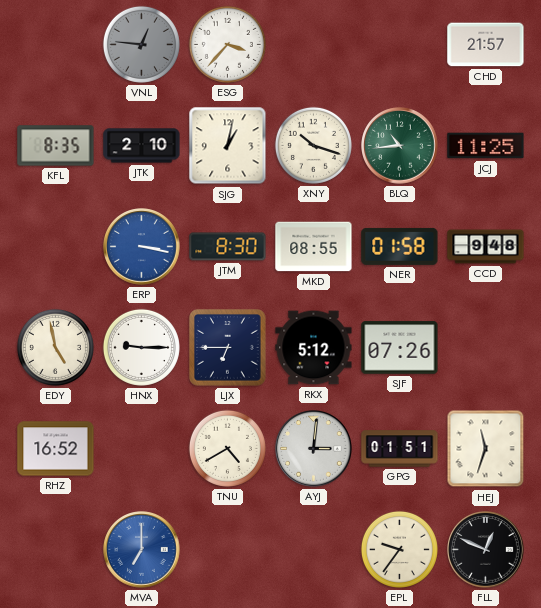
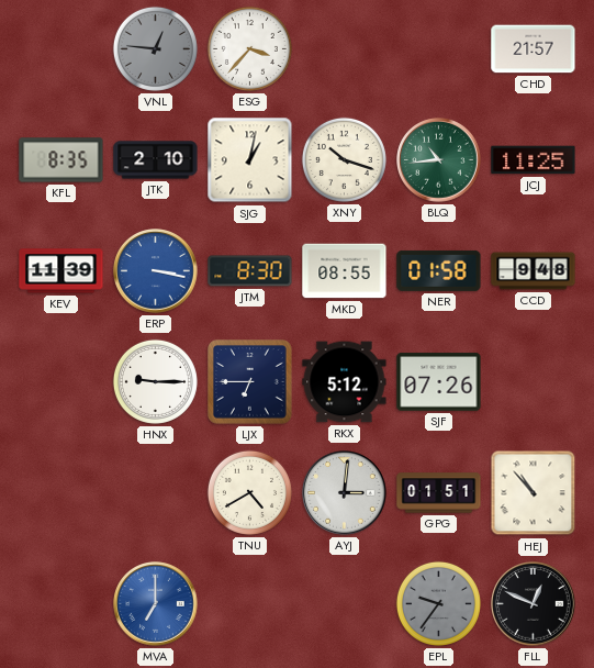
KEV: none -> 11:39
EDY: 4:58 -> none
RHZ: 16:52 -> none
HEJ: 11:33 -> 10:53
EPL dial: cream -> grey
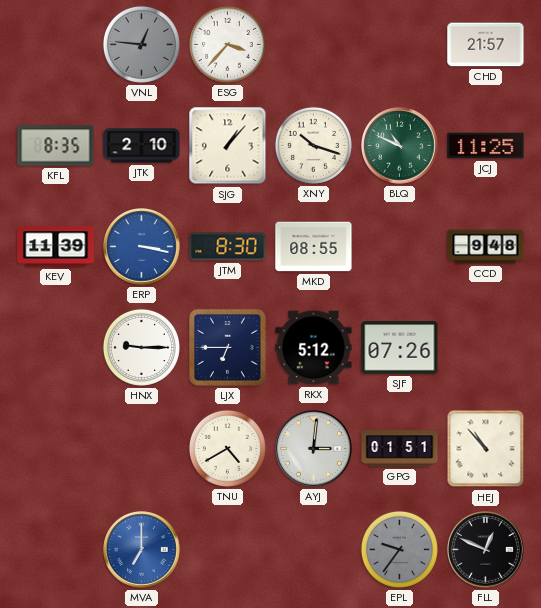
SJG: 1:02 -> 1:07
BLQ: 10:44 -> 10:49
NER: 01:58 -> none
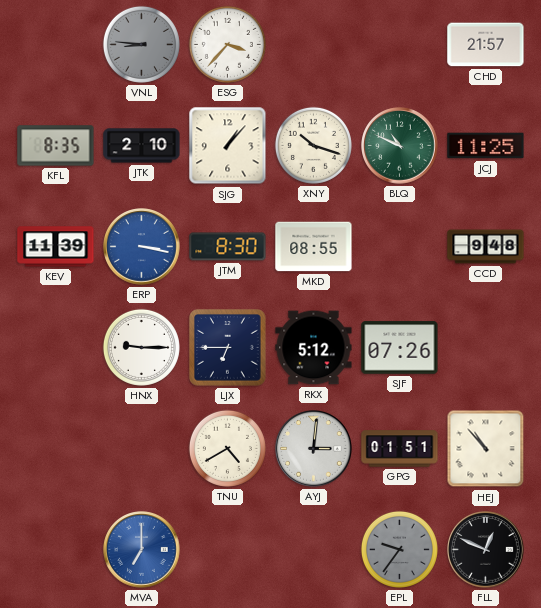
VNL: 12:46 -> 8:46
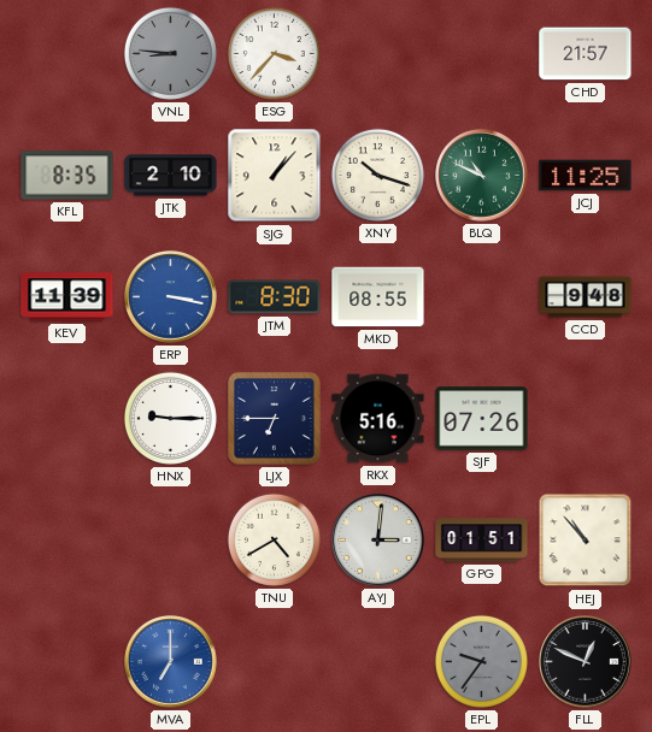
RKX: 5:12 -> 5:16
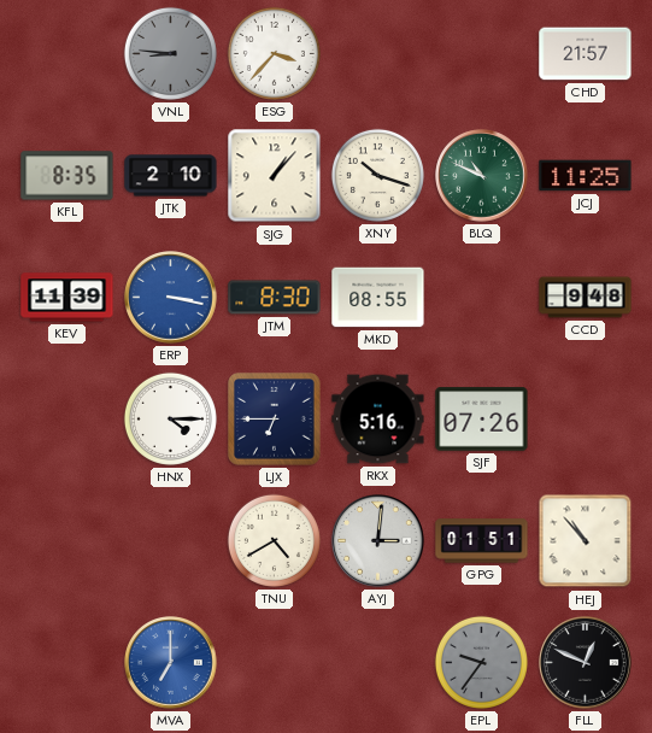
HNX: 9:15 -> 4:15
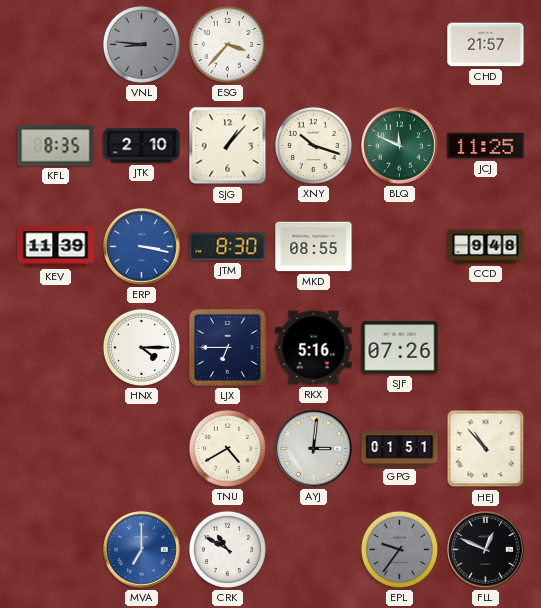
BLQ: 10:49 -> 11:49
CRK: none -> 10:50
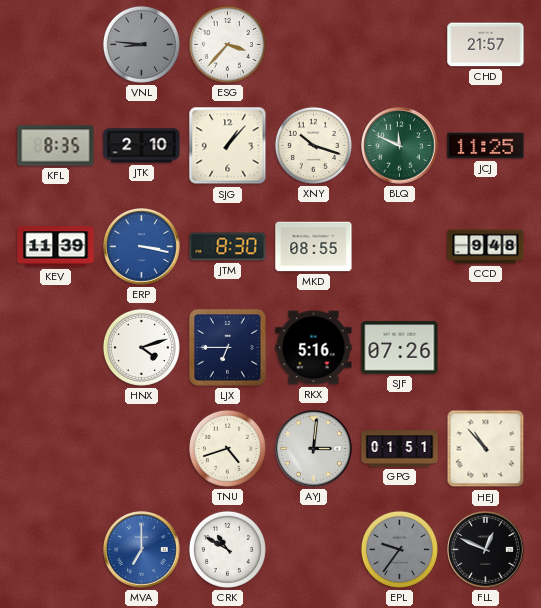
HNX: 4:15 -> 4:12
TNU: 4:40 -> 4:42
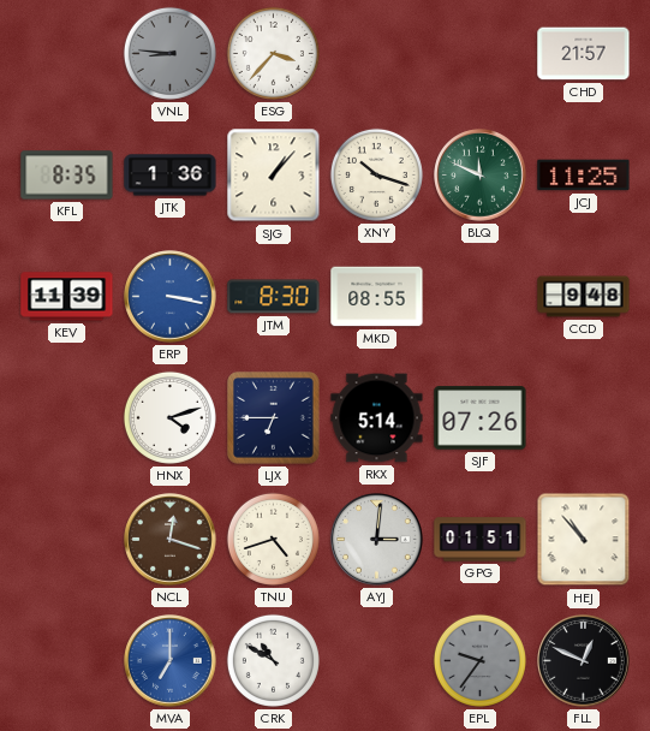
JTK: 2:10 -> 1:36
RKX: 5:16 -> 5:14
NCL: none -> 12:18
